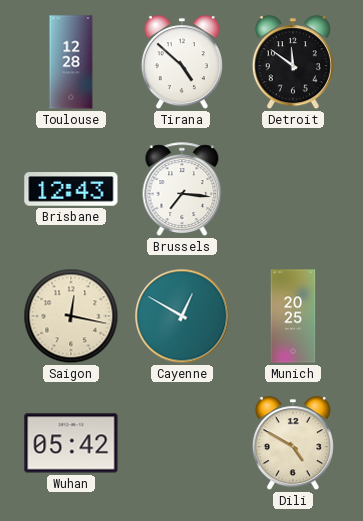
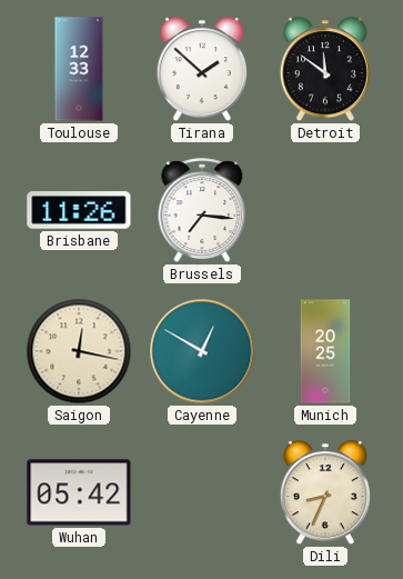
Toulouse: 12:28 -> 12:33
Tirana: 4:52 -> 1:52
Brisbane: 12:43 -> 11:26
Dili: 4:50 -> 8:34
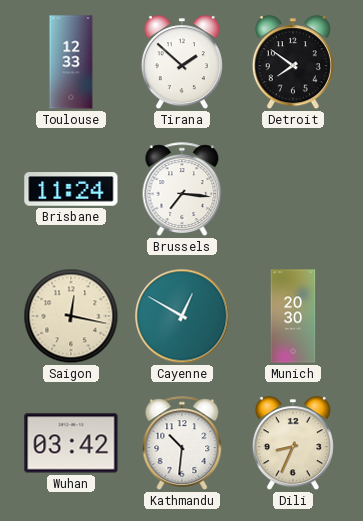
Detroit: 11:51 -> 7:51
Brisbane: 11:26 -> 11:24
Munich: 20:25 -> 20:30
Wuhan: 05:42 -> 03:42
Kathmandu: none -> 10:31
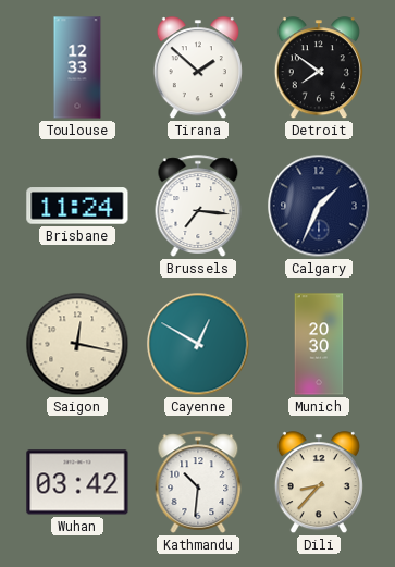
Calgary: none -> 1:34
Dili: 8:34 -> 8:37
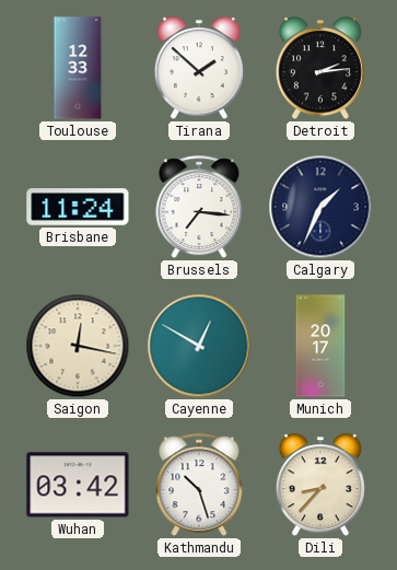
Detroit: 7:51 -> 2:14
Munich: 20:30 -> 20:17
Kathmandu: 10:31 -> 10:27
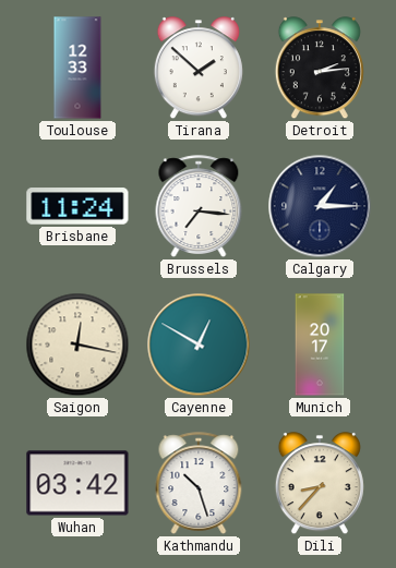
Calgary: 1:34 -> 1:15
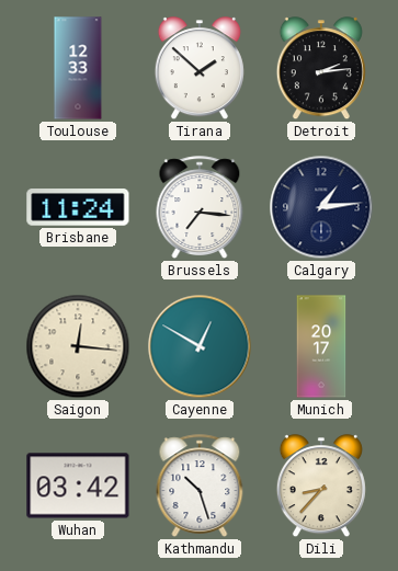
Calgary: 1:15 -> 1:14
Saigon: 12:17 -> 12:16
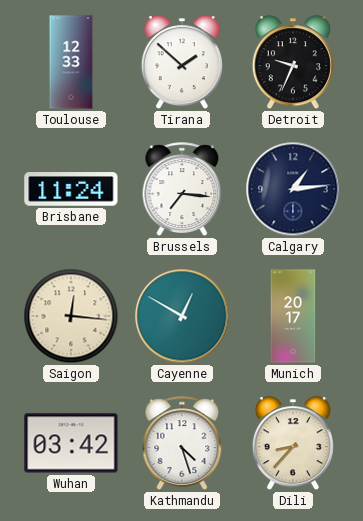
Detroit: 2:14 -> 9:34
Kathmandu: 10:27 -> 4:27
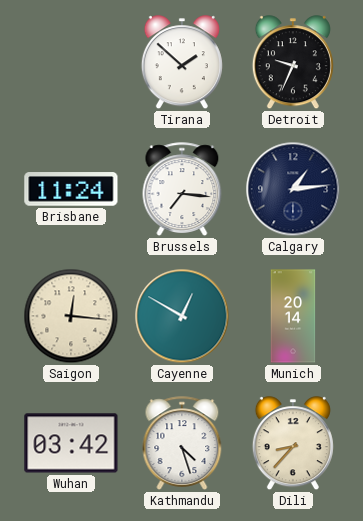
Toulouse: 12:33 -> none
Munich: 20:17 -> 20:14
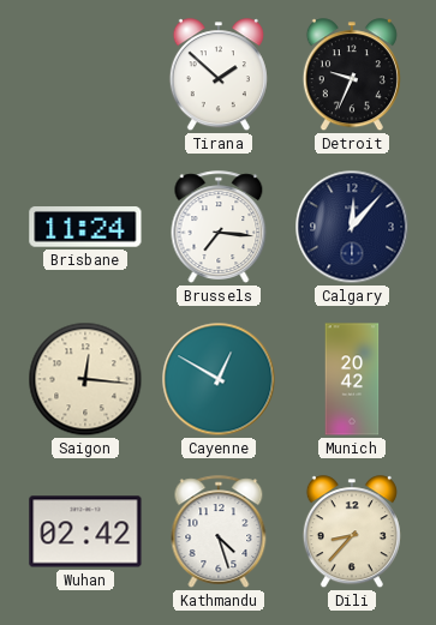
Calgary: 1:14 -> 12:07
Munich: 20:14 -> 20:42
Wuhan: 03:42 -> 02:42
